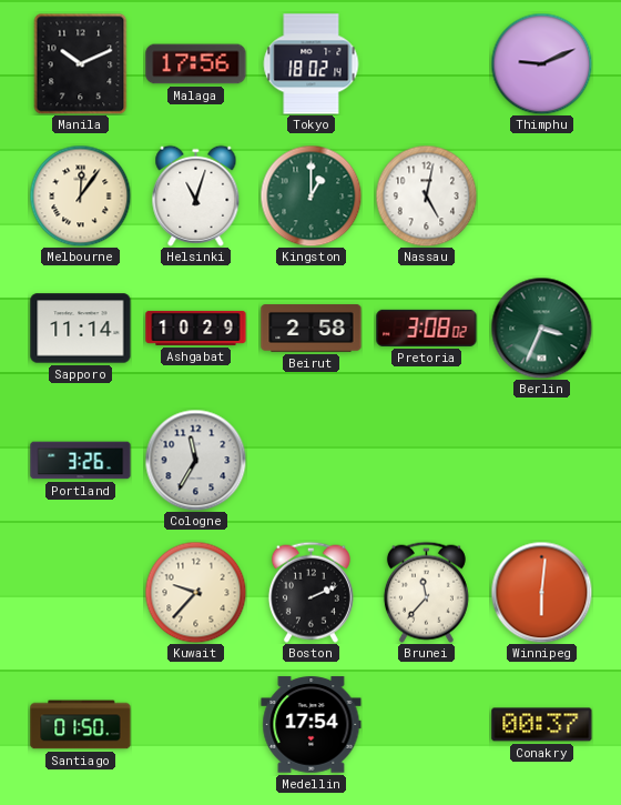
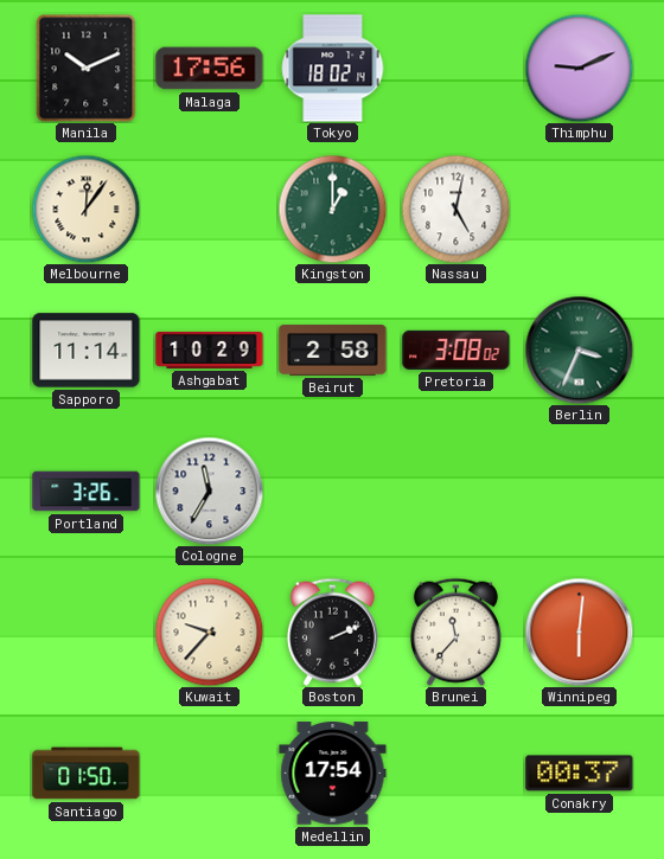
Helsinki: 11:03 -> none
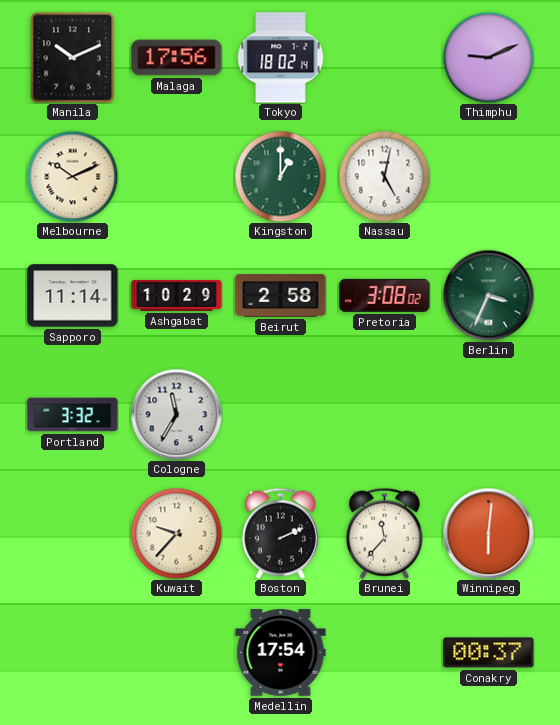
Melbourne: 12:06 -> 10:11
Portland: 3:26 -> 3:32
Santiago: 01:50 -> none
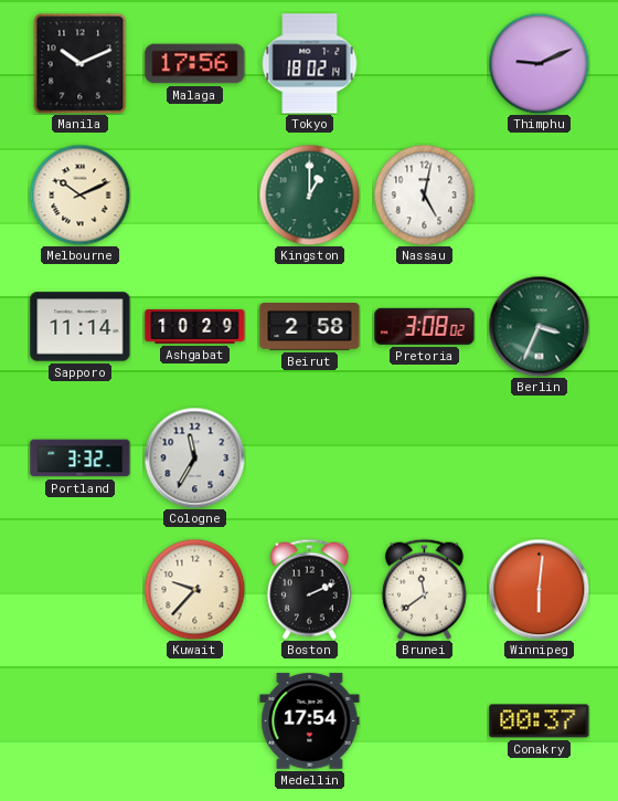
Brunei: 11:37 -> 11:39
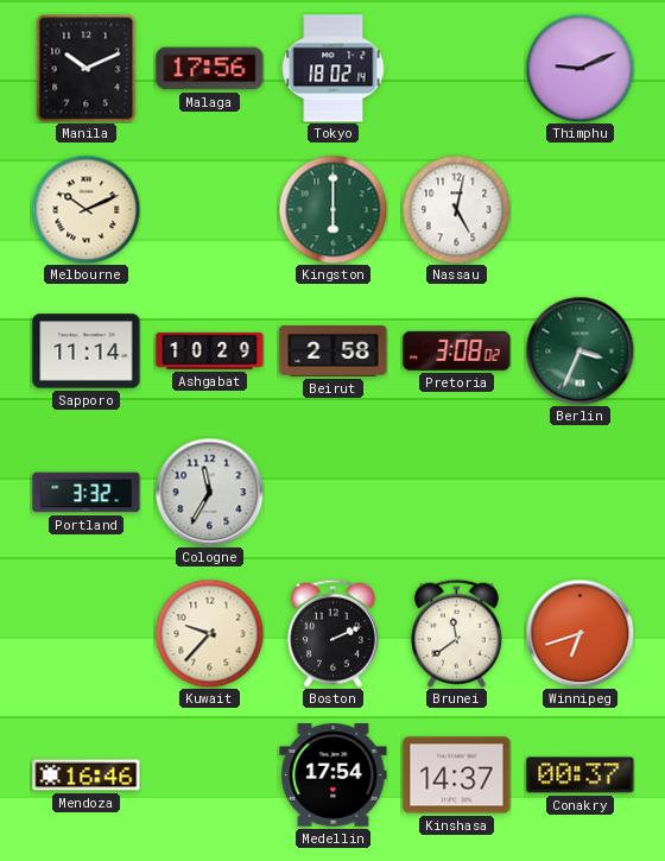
Kingston: 1:00 -> 6:00
Winnipeg: 6:01 -> 6:42
Mendoza: none -> 16:46
Kinshasa: none -> 14:37
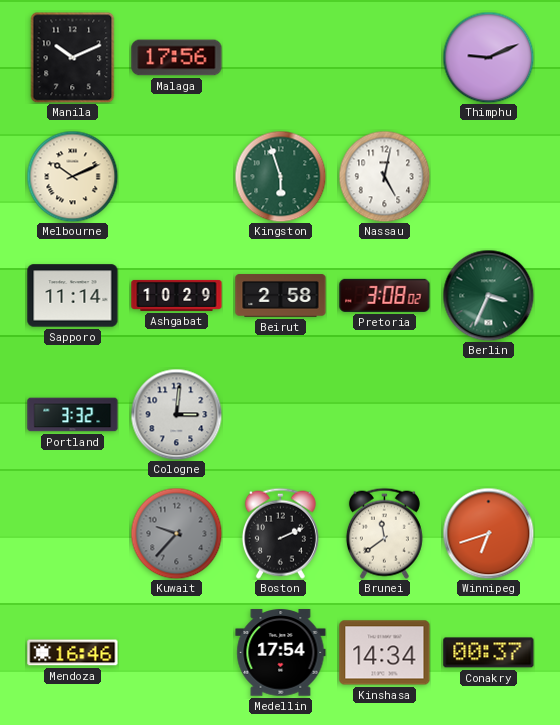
Tokyo: 18:02 -> none
Kingston: 6:00 -> 5:57
Cologne: 11:35 -> 3:01
Kuwait dial: cream -> grey
Kinshasa: 14:37 -> 14:34
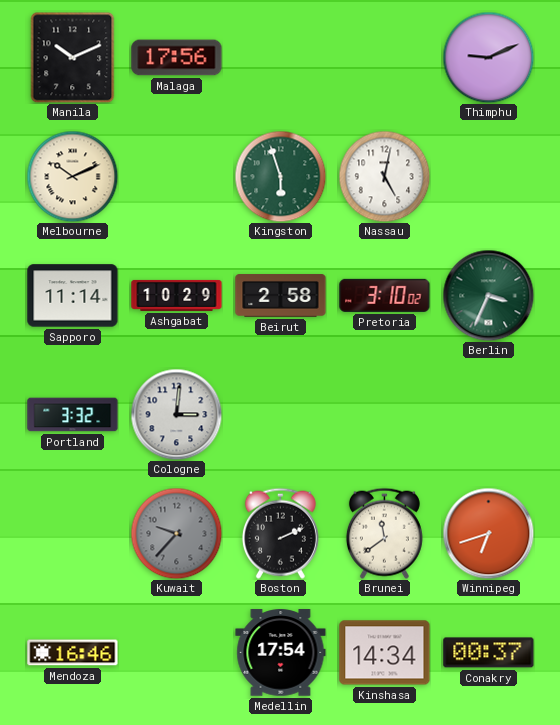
Pretoria: 3:08 -> 3:10
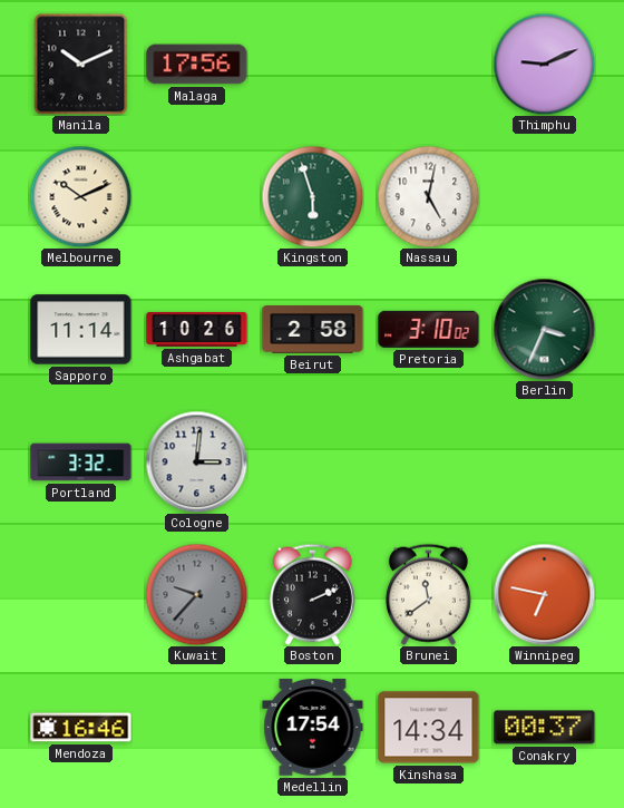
Ashgabat: 10:29 -> 10:26
Winnipeg: 6:42 -> 6:47
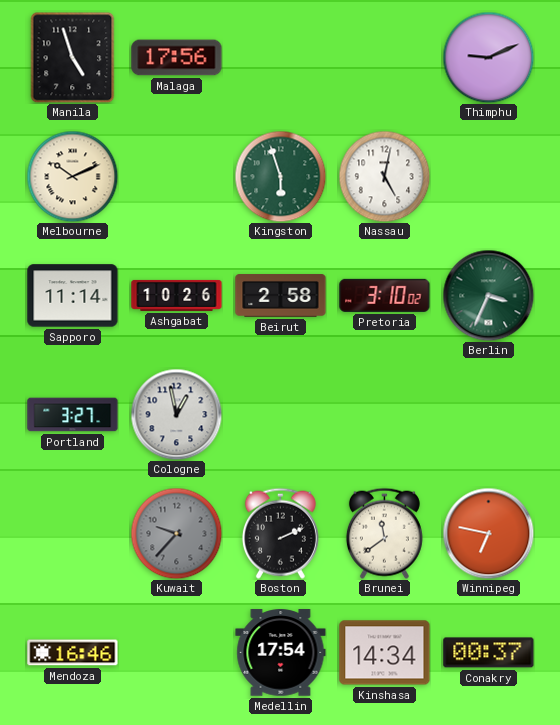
Manila: 10:11 -> 4:57
Portland: 3:32 -> 3:27
Cologne: 3:01 -> 12:58
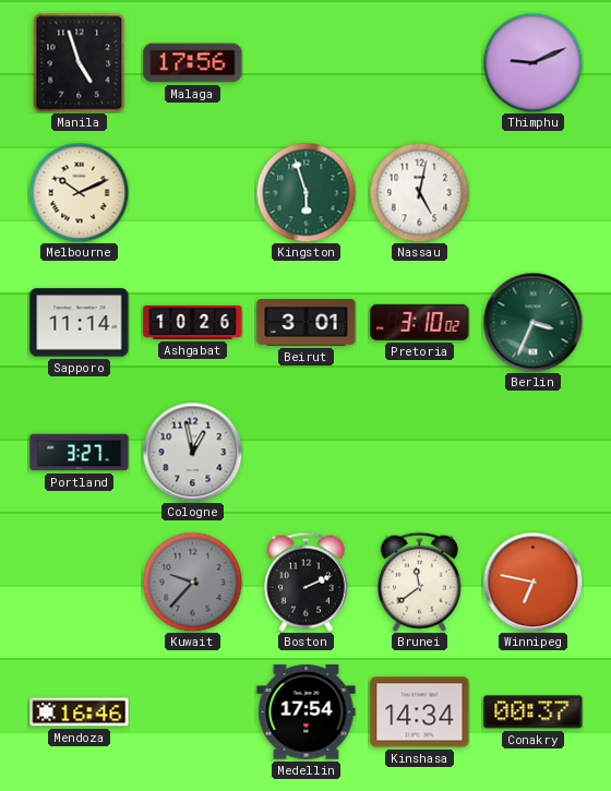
Beirut: 2:58 -> 3:01
